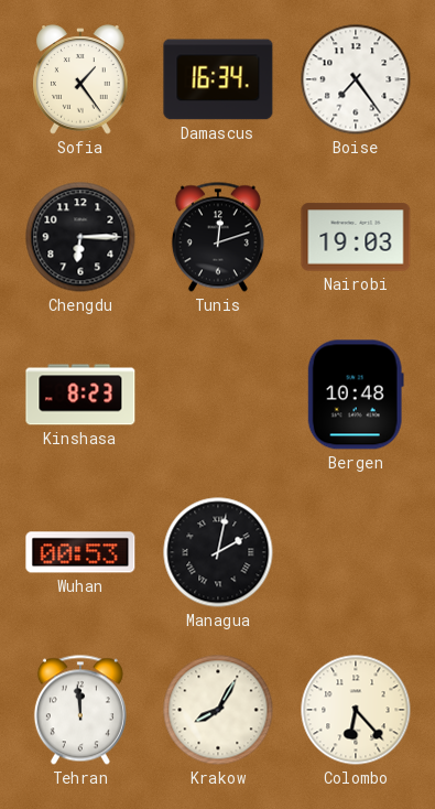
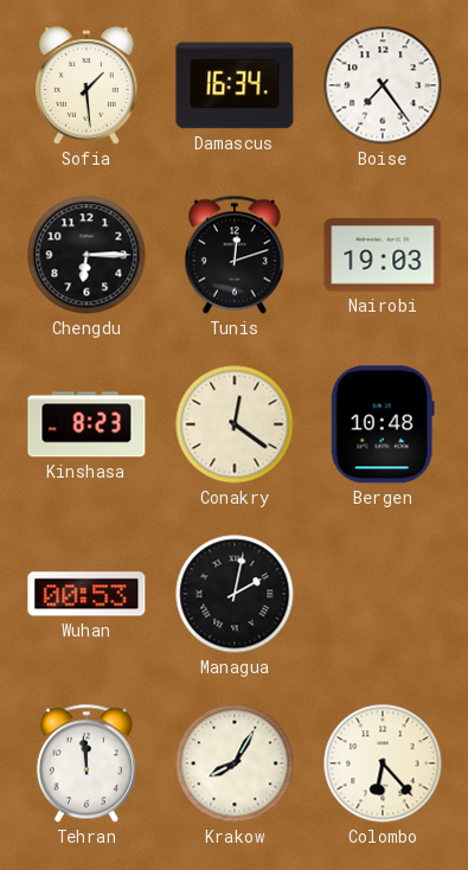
Sofia: 1:24 -> 1:29
Conakry: none -> 12:21
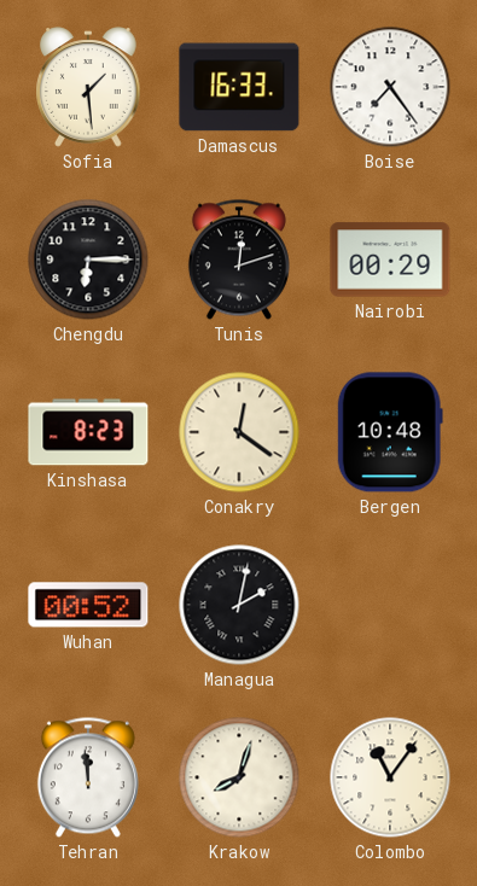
Damascus: 16:34 -> 16:33
Nairobi: 19:03 -> 00:29
Wuhan: 00:53 -> 00:52
Krakow: 8:05 -> 8:03
Colombo: 6:23 -> 11:06
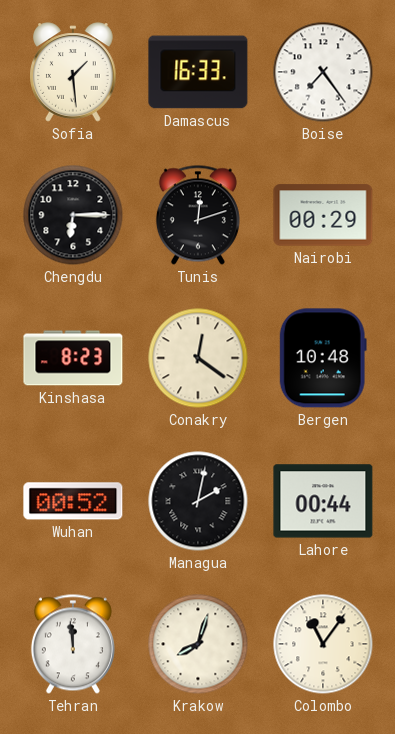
Lahore: none -> 00:44
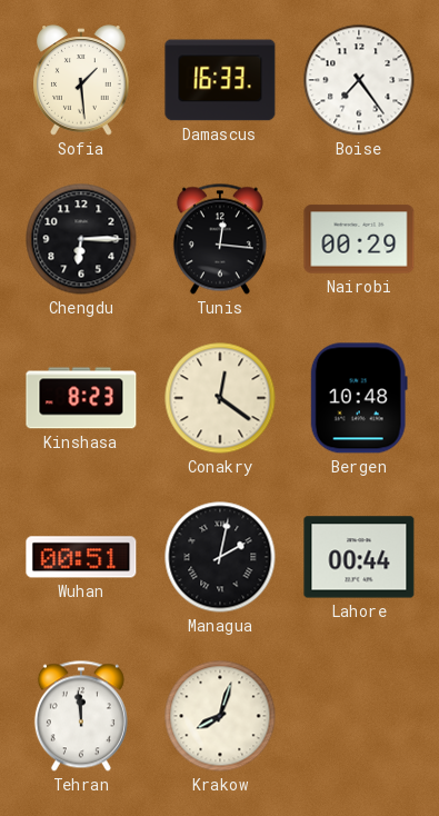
Tunis: 12:12 -> 12:16
Wuhan: 00:52 -> 00:51
Colombo: 11:06 -> none
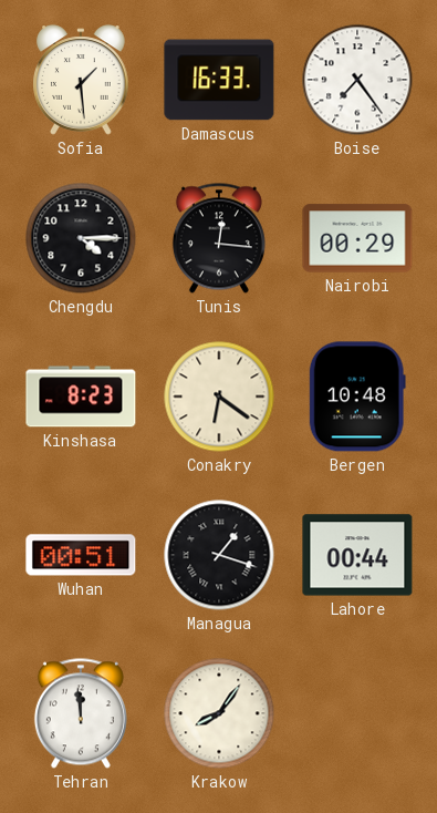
Chengdu: 6:15 -> 4:15
Conakry: 12:21 -> 6:21
Managua: 2:02 -> 1:18
Krakow: 8:03 -> 8:06
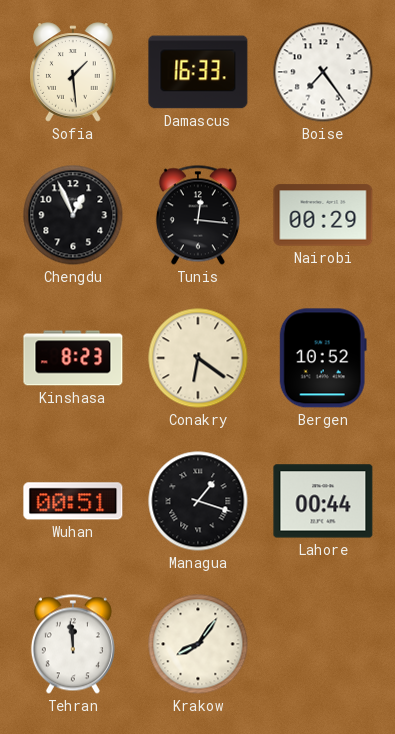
Chengdu: 4:15 -> 12:56
Bergen: 10:48 -> 10:52
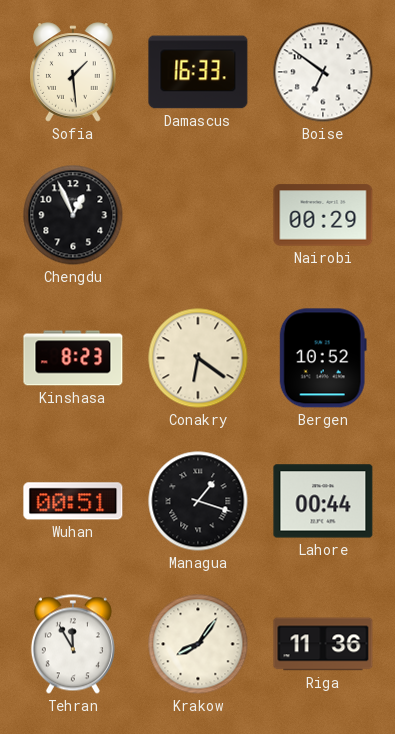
Boise: 7:24 -> 6:51
Tunis: 12:16 -> none
Tehran: 11:59 -> 11:55
Riga: none -> 11:36
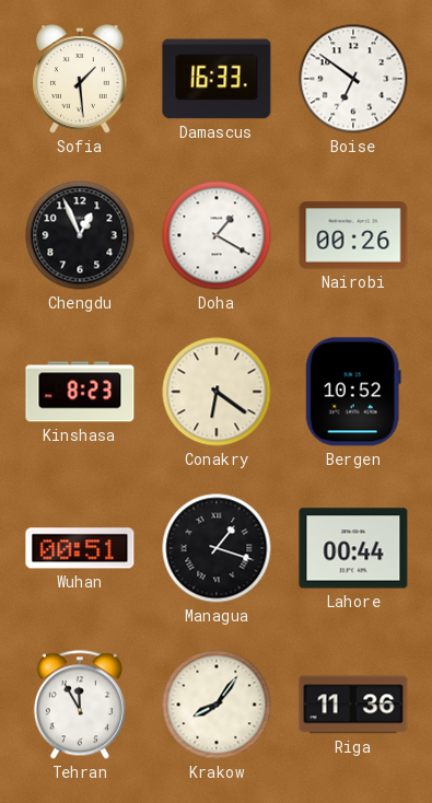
Doha: none -> 1:20
Nairobi: 00:29 -> 00:26
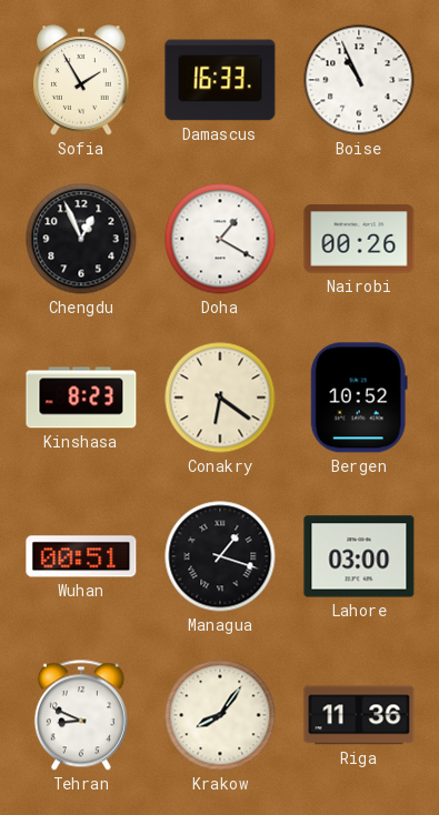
Sofia: 1:29 -> 1:55
Boise: 6:51 -> 10:56
Lahore: 00:44 -> 03:00
Tehran: 11:55 -> 8:49
